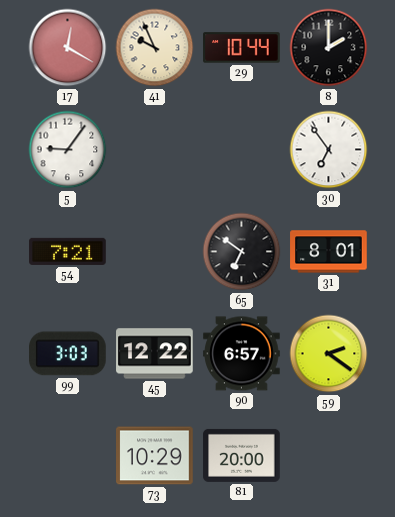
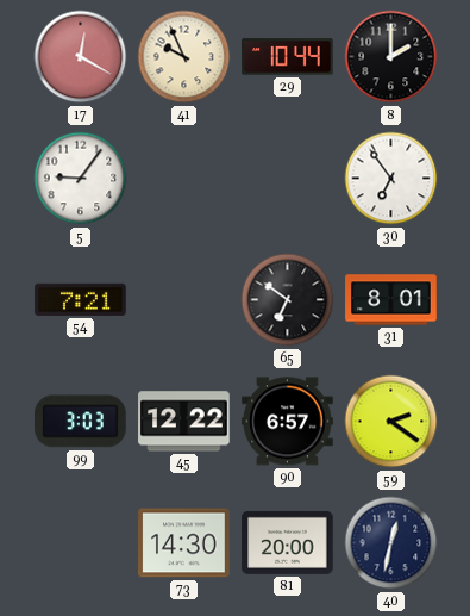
73: 10:29 -> 14:30
40: none -> 12:32
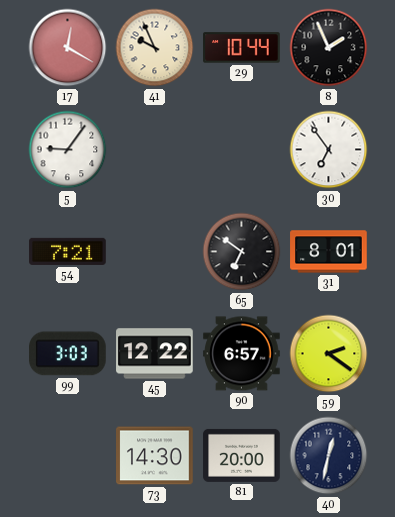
8: 2:00 -> 1:56
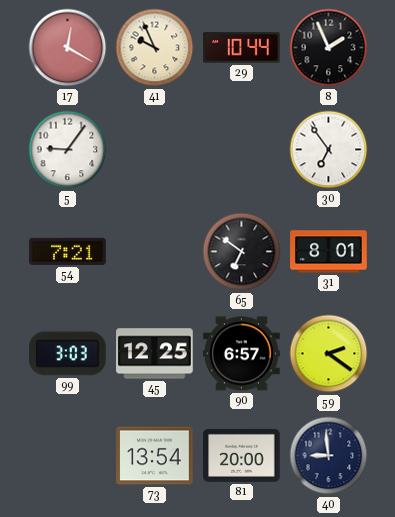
45: 12:22 -> 12:25
73: 14:30 -> 13:54
40: 12:32 -> 8:59
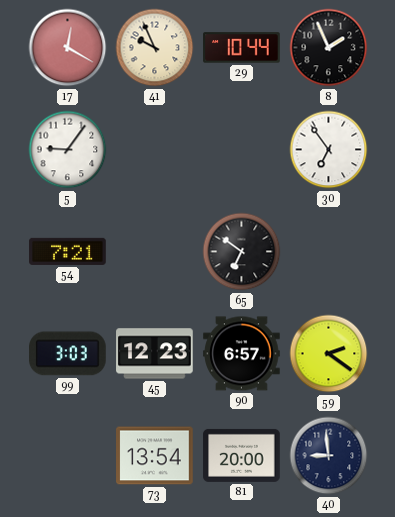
31: 8:01 -> none
45: 12:25 -> 12:23
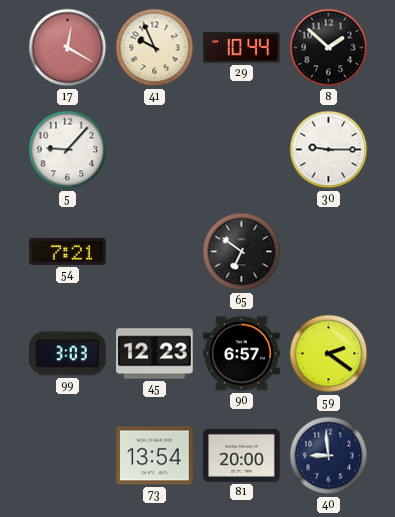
8: 1:56 -> 1:52
5: 9:06 -> 9:07
30: 6:54 -> 9:15
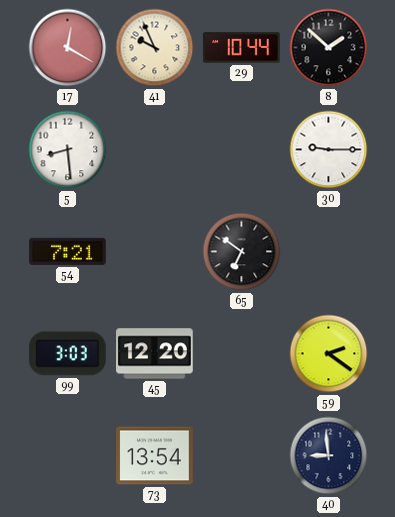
5: 9:07 -> 8:29
45: 12:23 -> 12:20
90: 6:57 -> none
81: 20:00 -> none
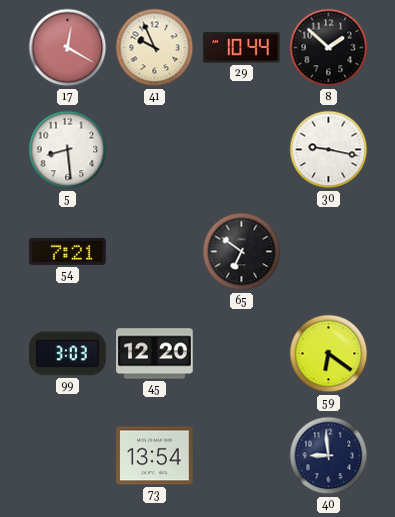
30: 9:15 -> 9:17
59: 2:21 -> 6:21
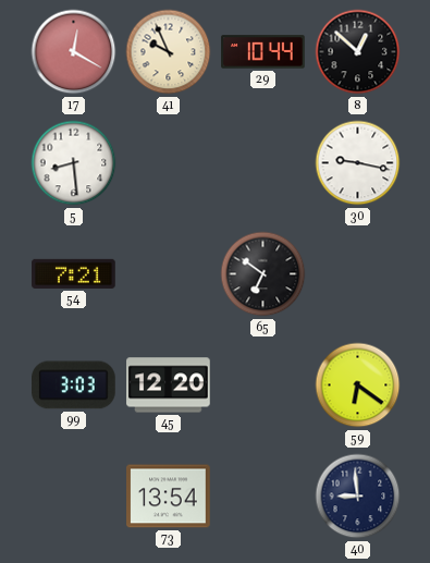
8: 1:52 -> 12:52
